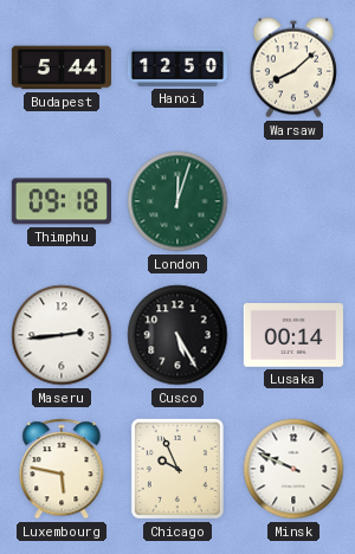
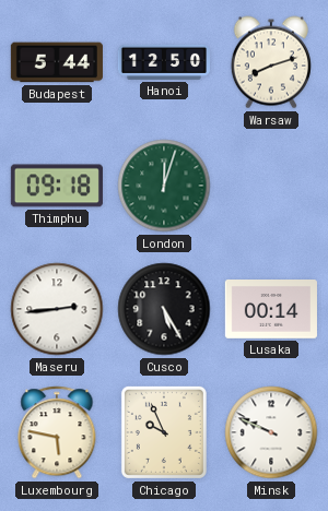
Warsaw: 8:08 -> 8:12
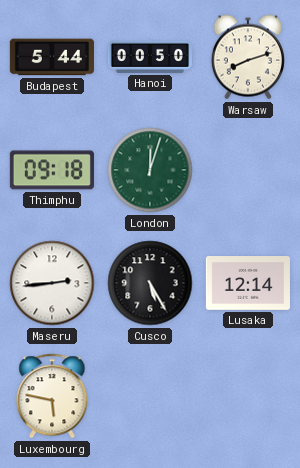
Hanoi: 12:50 -> 00:50
Lusaka: 00:14 -> 12:14
Chicago: 9:56 -> none
Minsk: 9:49 -> none
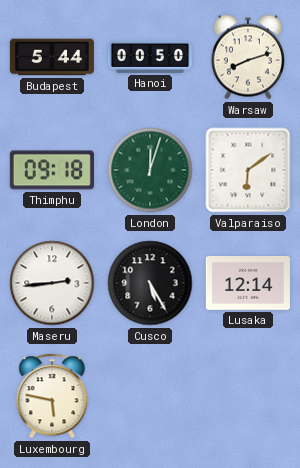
Valparaiso: none -> 6:09
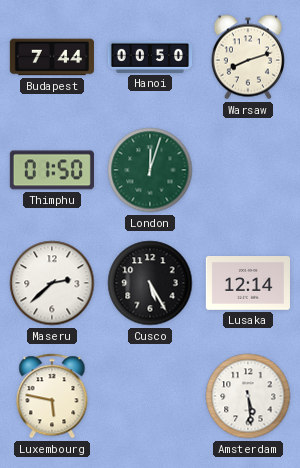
Budapest: 5:44 -> 7:44
Thimphu: 09:18 -> 01:50
Valparaiso: 6:09 -> none
Maseru: 2:44 -> 2:38
Amsterdam: none -> 5:29
